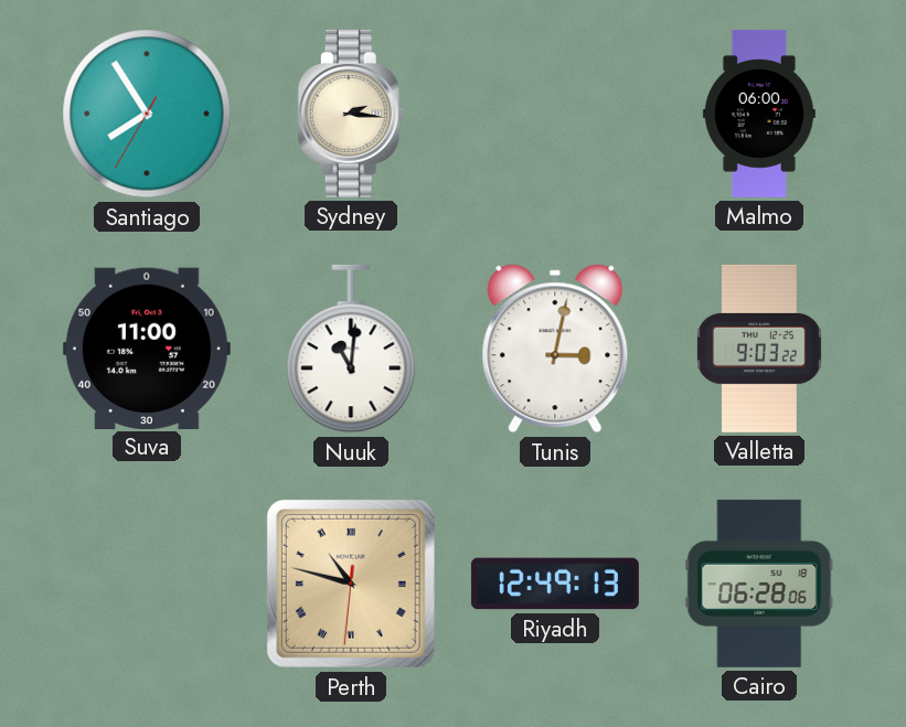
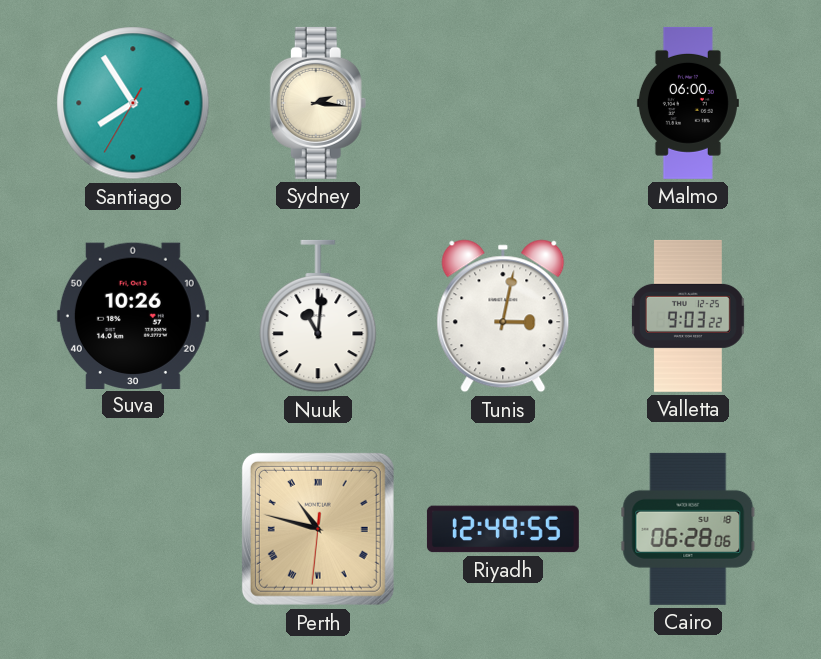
Suva: 11:00 -> 10:26
Riyadh: 12:49:13 -> 12:49:55
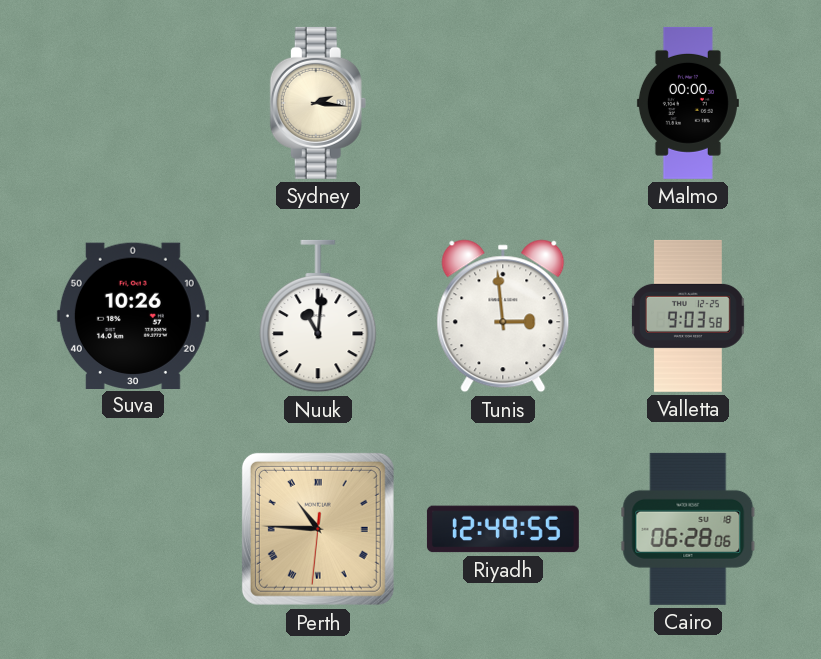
Santiago: 7:54 -> none
Malmo: 06:00 -> 00:00
Tunis: 3:02 -> 2:59
Valletta: 9:03:22 -> 9:03:58
Perth: 10:47 -> 10:45
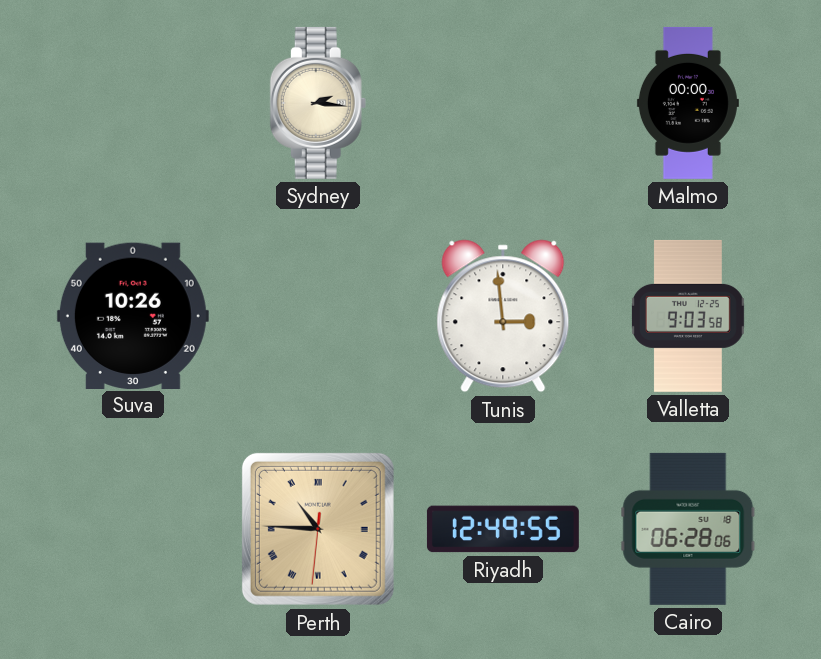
Nuuk: 11:01 -> none
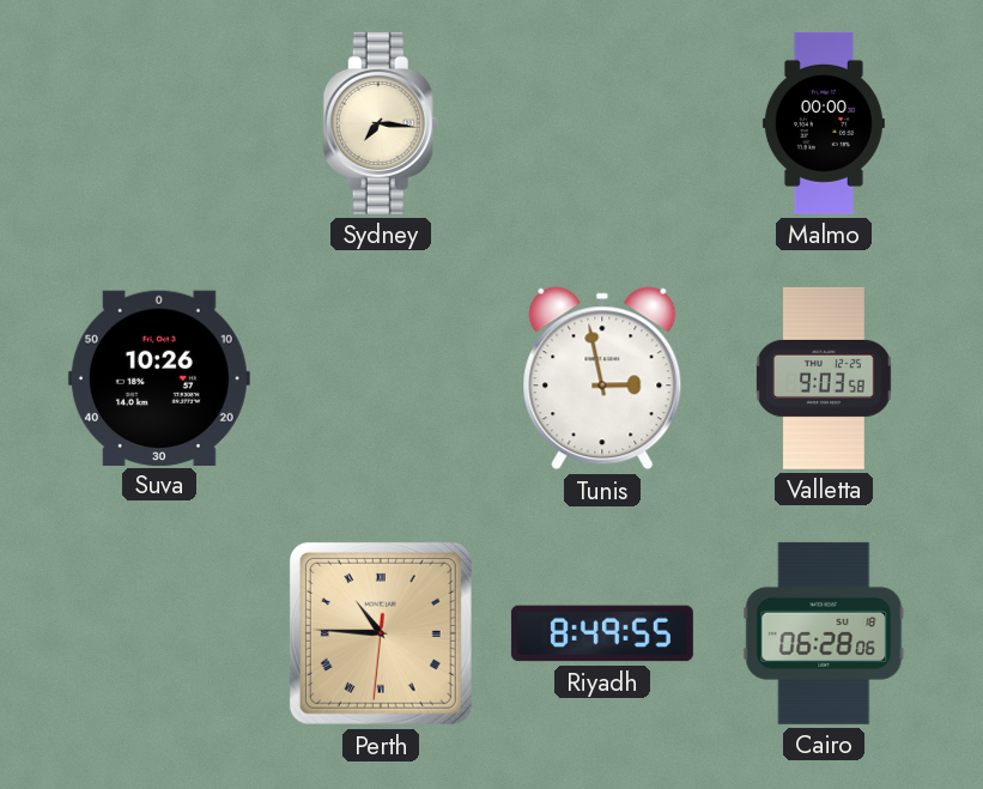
Sydney: 2:16 -> 7:16
Tunis: 2:59 -> 2:58
Riyadh: 12:49 -> 8:49
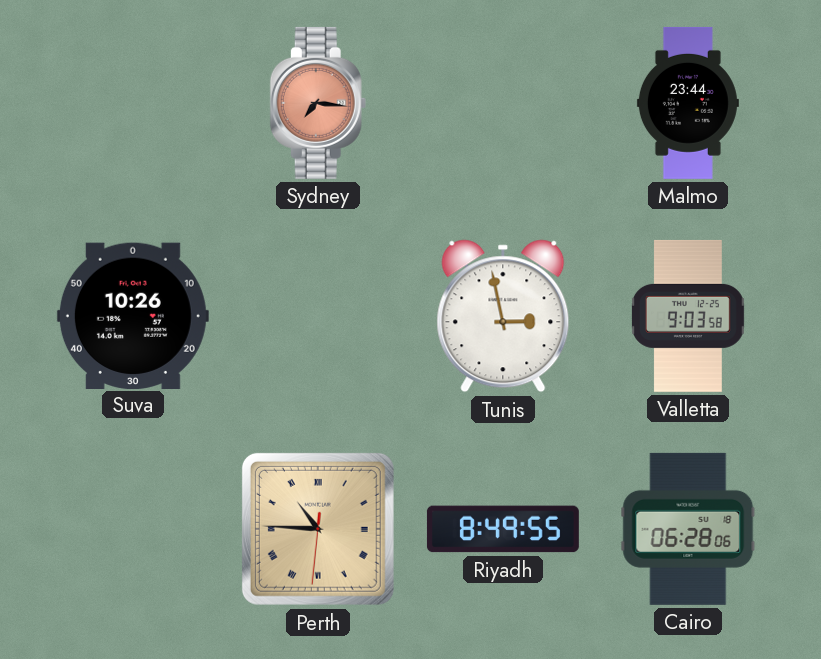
Sydney dial: cream -> salmon
Malmo: 00:00 -> 23:44
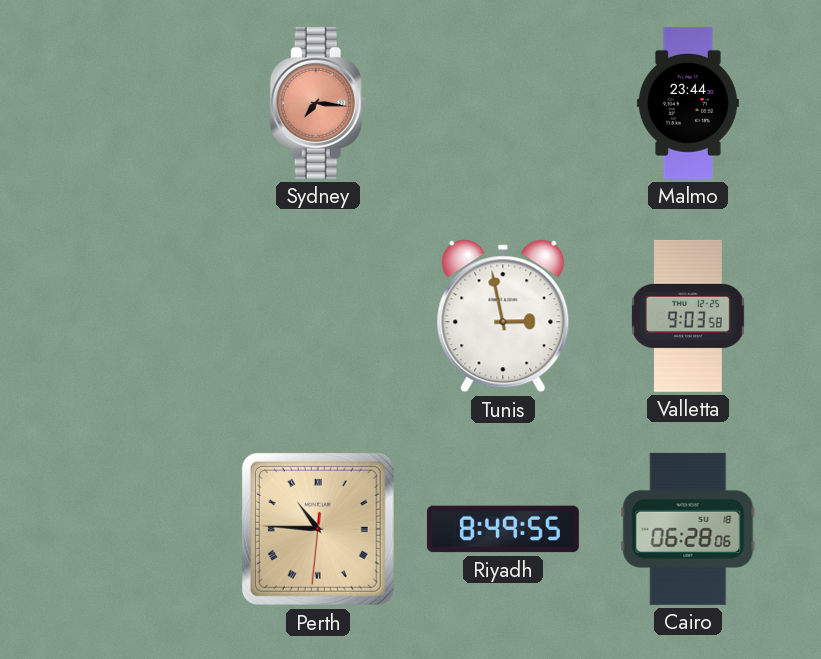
Suva: 10:26 -> none
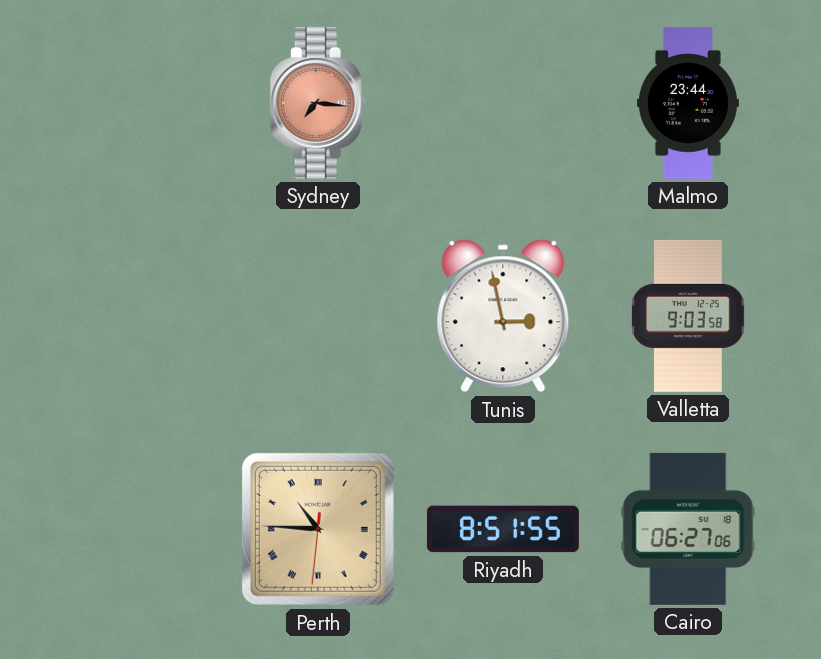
Riyadh: 8:49 -> 8:51
Cairo: 06:28 -> 06:27
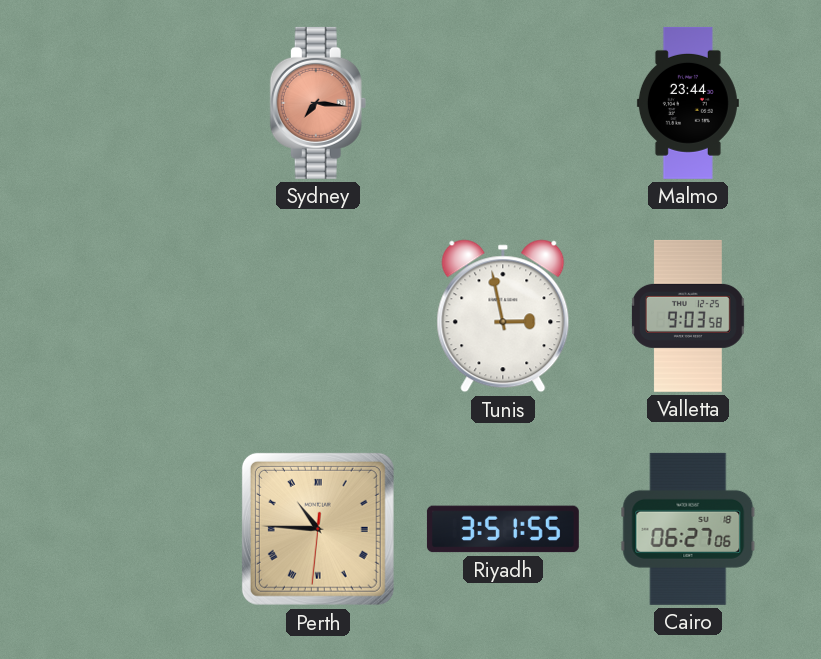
Riyadh: 8:51 -> 3:51
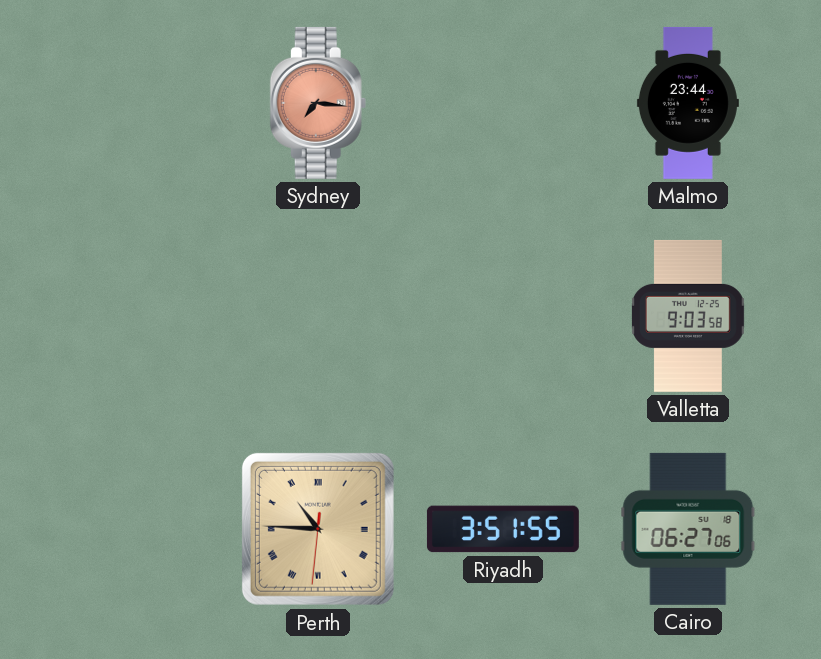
Tunis: 2:58 -> none
